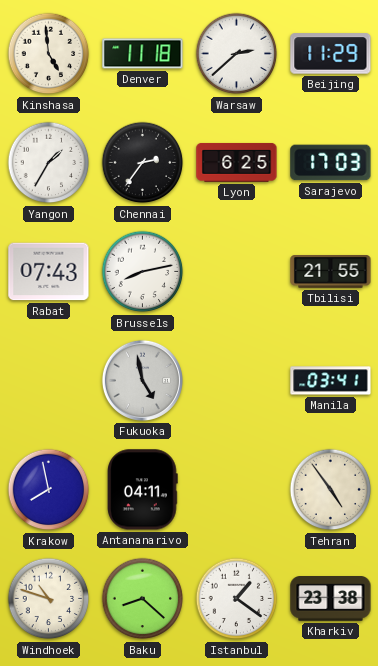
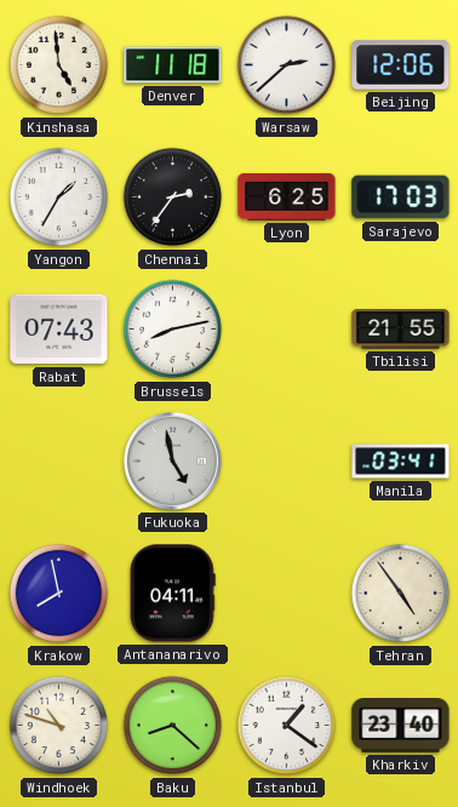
Beijing: 11:29 -> 12:06
Kharkiv: 23:38 -> 23:40
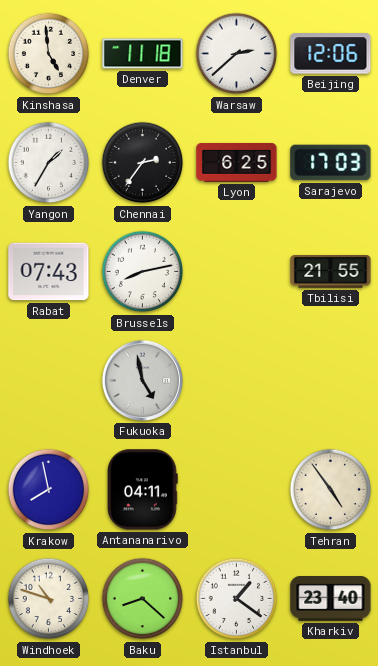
Manila: 03:41 -> none
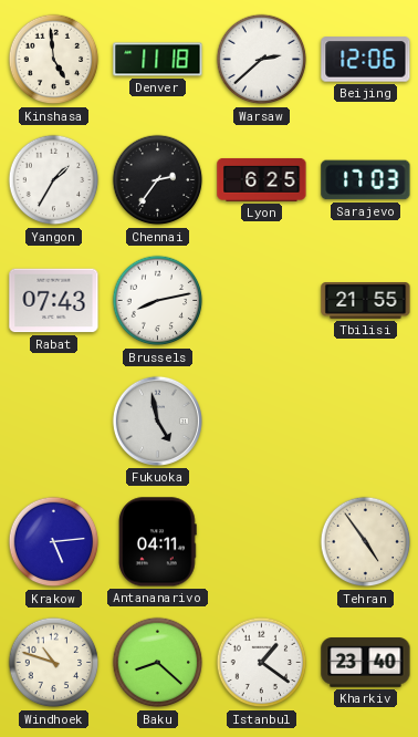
Krakow: 7:58 -> 5:14
